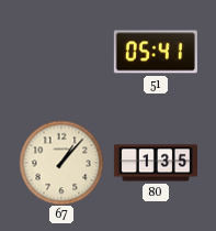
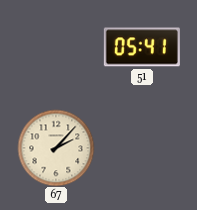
67: 1:07 -> 2:07
80: 1:35 -> none
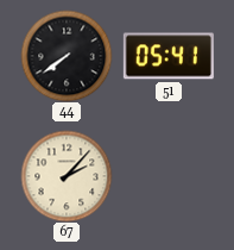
44: none -> 7:39
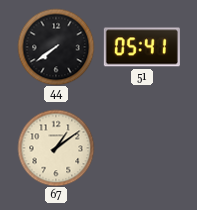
67: 2:07 -> 1:09
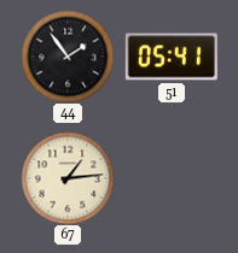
44: 7:39 -> 1:54
67: 1:09 -> 1:14
